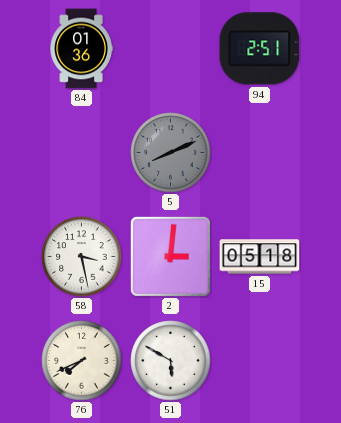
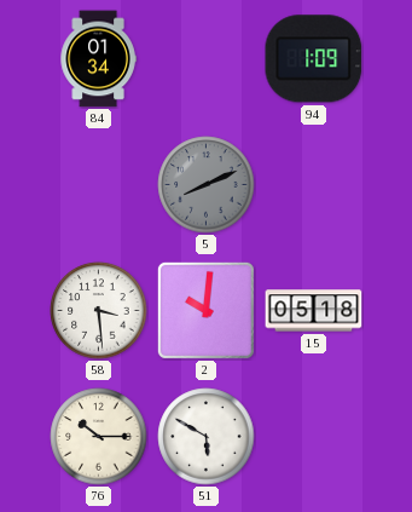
84: 01:36 -> 01:34
94: 2:51 -> 1:09
58: 3:28 -> 3:29
2: 3:01 -> 10:01
76: 7:41 -> 10:15
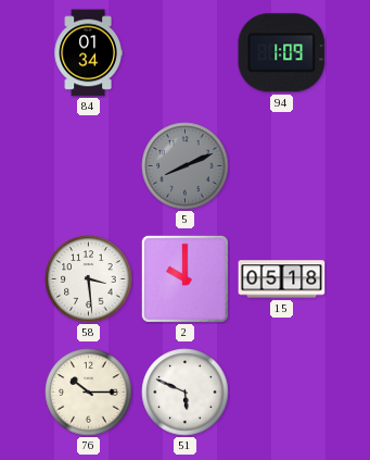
2: 10:01 -> 10:00
51: 5:50 -> 5:49
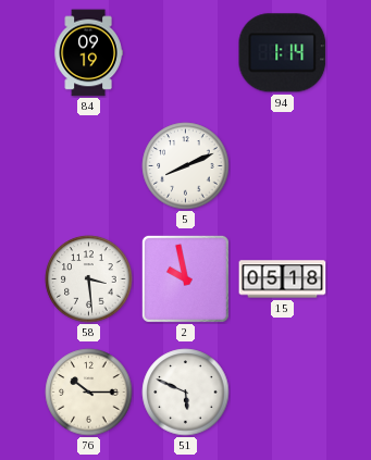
84: 01:34 -> 09:19
94: 1:09 -> 1:14
5 dial: grey -> white
2: 10:00 -> 9:58
